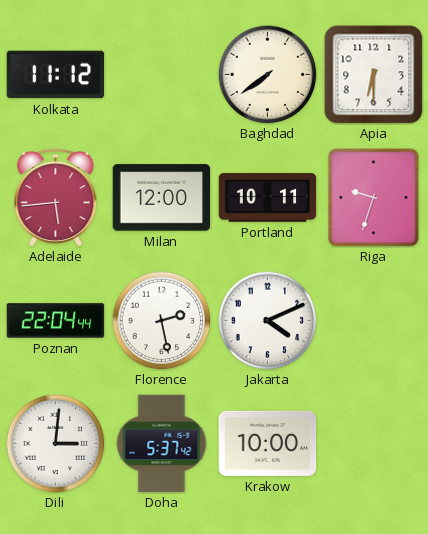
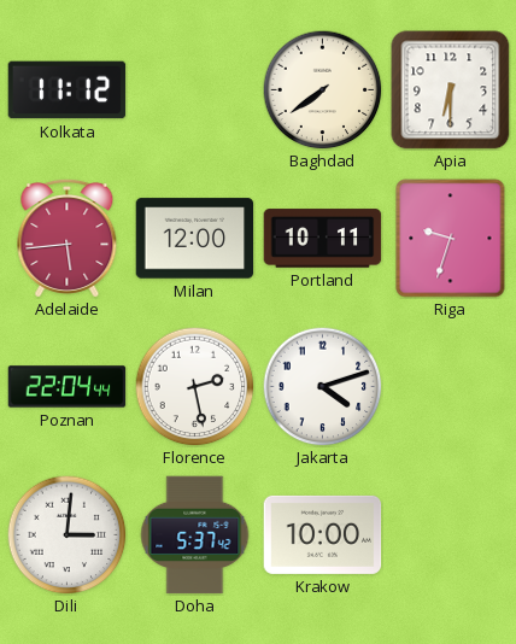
Jakarta: 4:11 -> 4:12
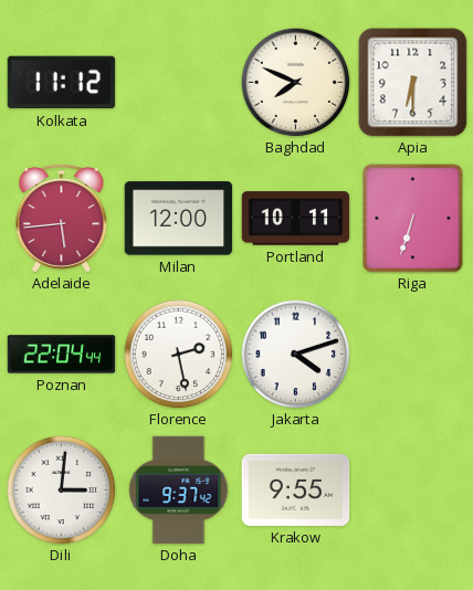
Baghdad: 7:39 -> 7:49
Riga: 9:33 -> 6:33
Doha: 5:37 -> 9:37
Krakow: 10:00 -> 9:55
